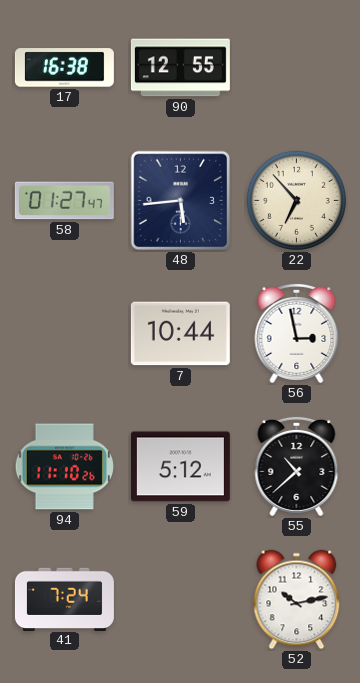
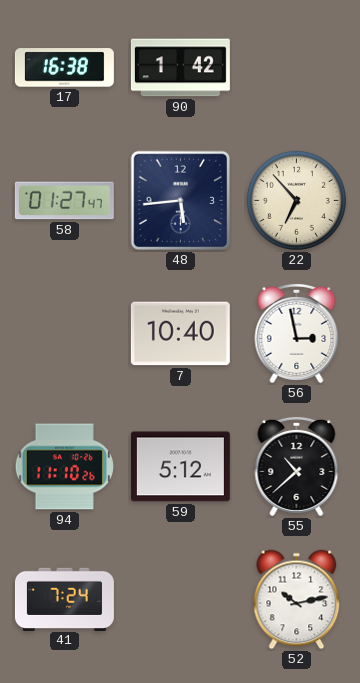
90: 12:55 -> 1:42
7: 10:44 -> 10:40
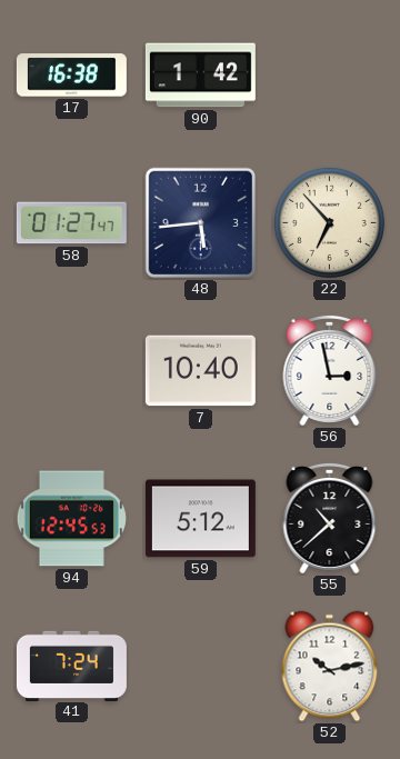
94: 11:10 -> 12:45
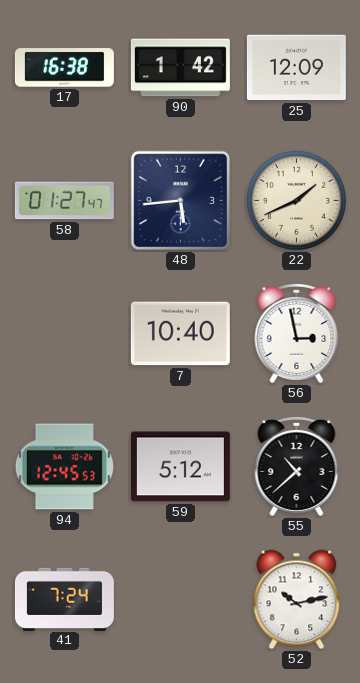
25: none -> 12:09
22: 6:53 -> 1:41
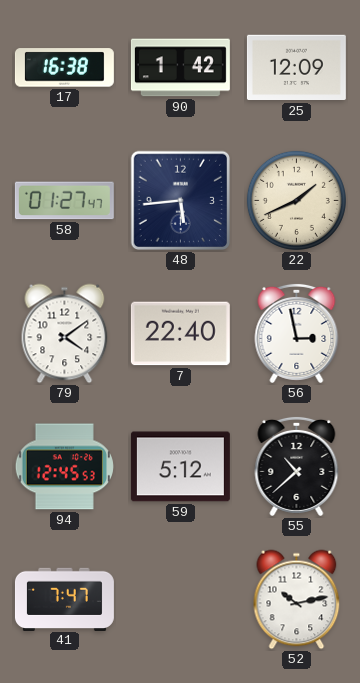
79: none -> 4:09
7: 10:40 -> 22:40
41: 7:24 -> 7:47
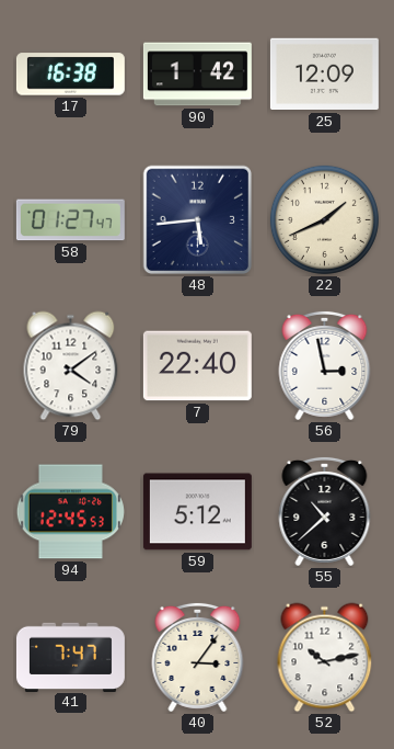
40: none -> 3:06
